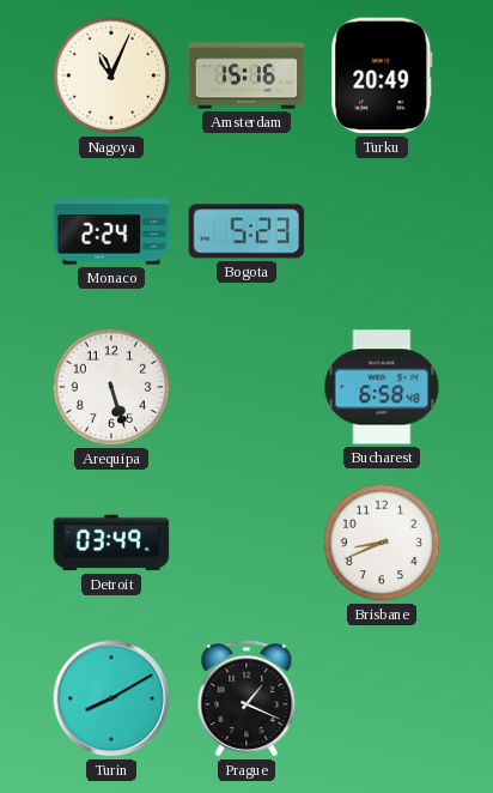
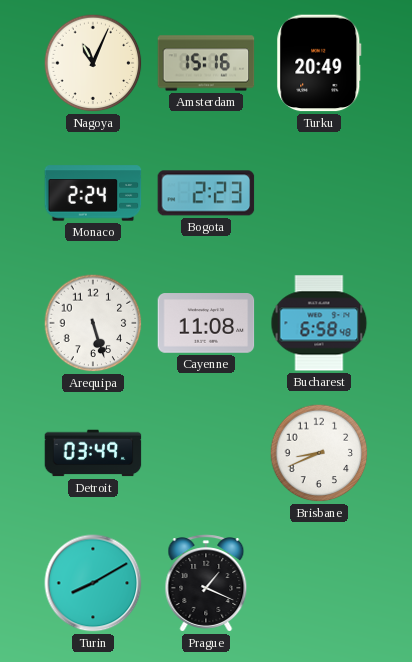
Bogota: 5:23 -> 2:23
Cayenne: none -> 11:08
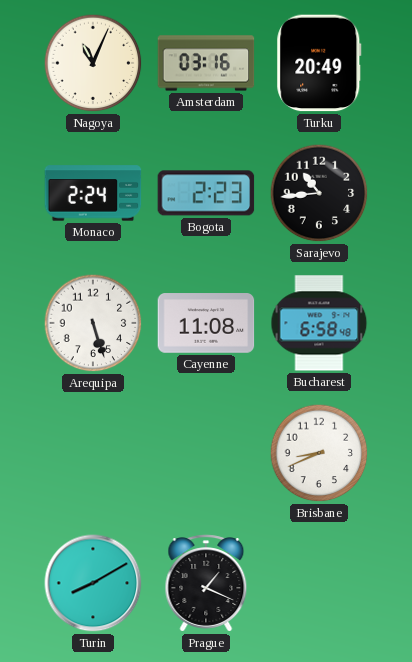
Amsterdam: 15:16 -> 03:16
Sarajevo: none -> 10:44
Detroit: 03:49 -> none
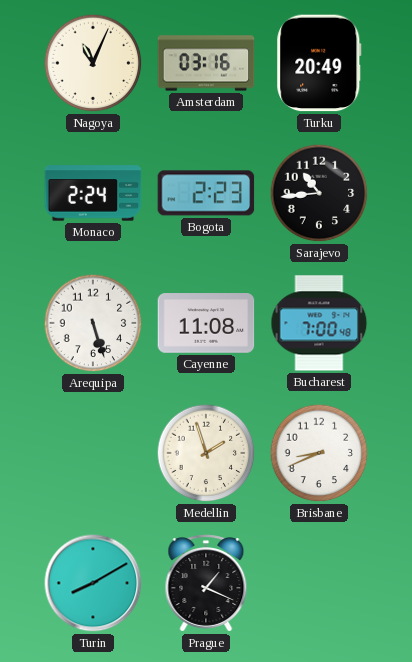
Bucharest: 6:58 -> 7:00
Medellin: none -> 1:57
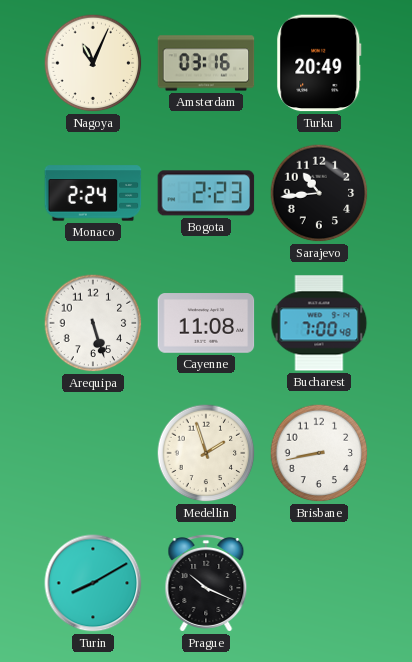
Brisbane: 8:41 -> 8:43
Prague: 1:19 -> 10:19
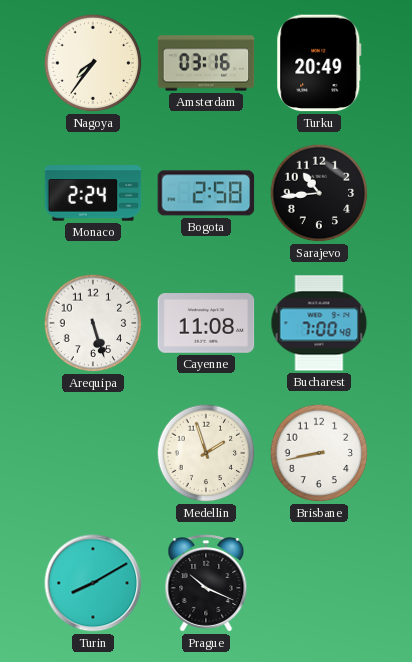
Nagoya: 11:04 -> 7:36
Bogota: 2:23 -> 2:58
